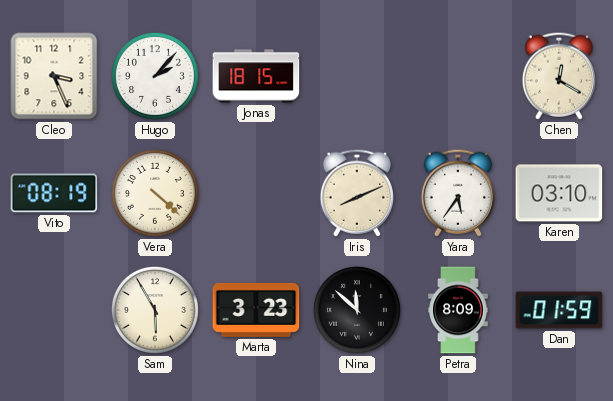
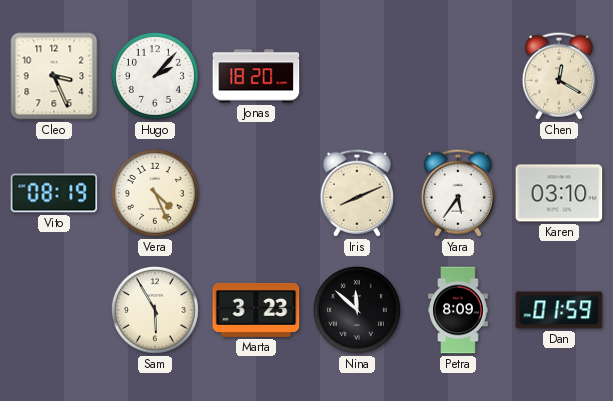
Jonas: 18:15 -> 18:20
Vera: 4:22 -> 4:26
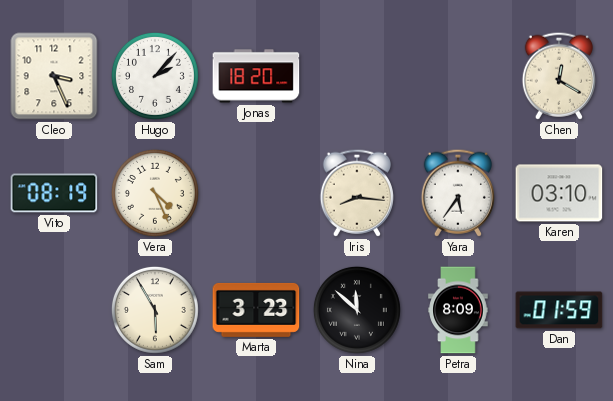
Iris: 8:11 -> 8:16
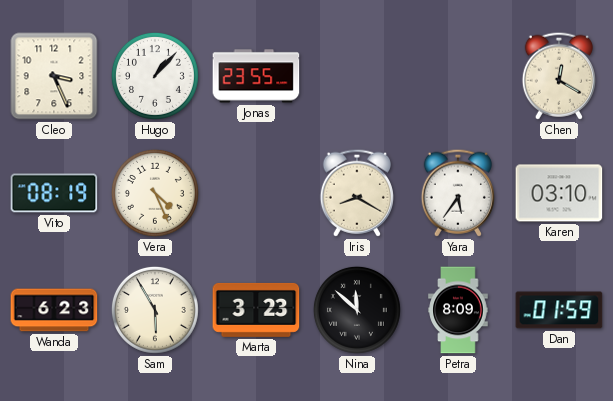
Hugo: 2:07 -> 1:07
Jonas: 18:20 -> 23:55
Iris: 8:16 -> 8:20
Wanda: none -> 6:23
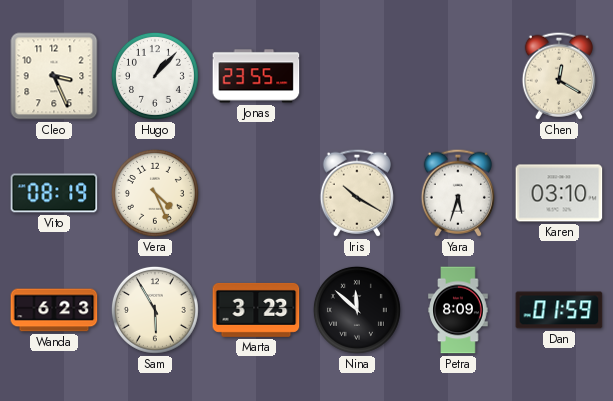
Iris: 8:20 -> 10:20
Yara: 5:36 -> 5:33
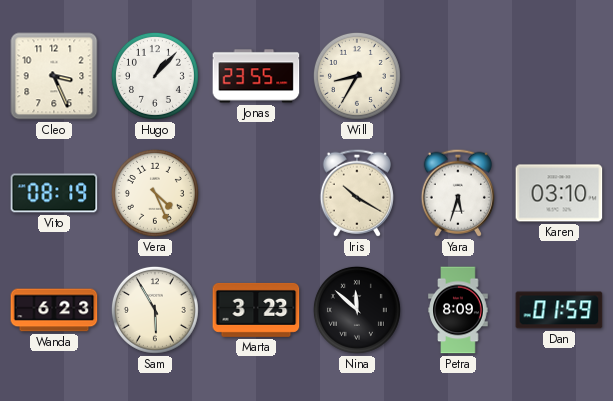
Will: none -> 8:35
Chen: 12:20 -> none
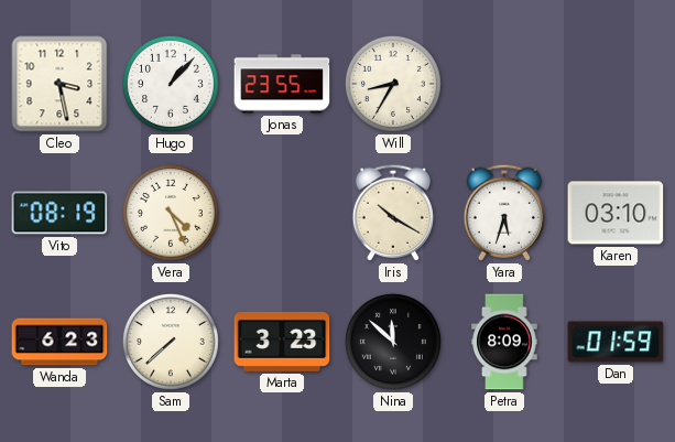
Cleo: 3:26 -> 3:28
Sam: 5:55 -> 7:38
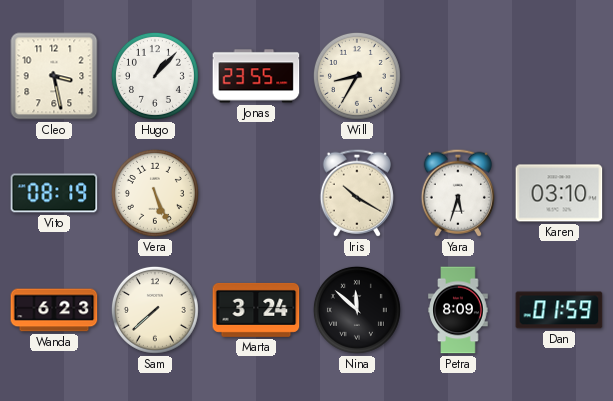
Vera: 4:26 -> 5:26
Marta: 3:23 -> 3:24
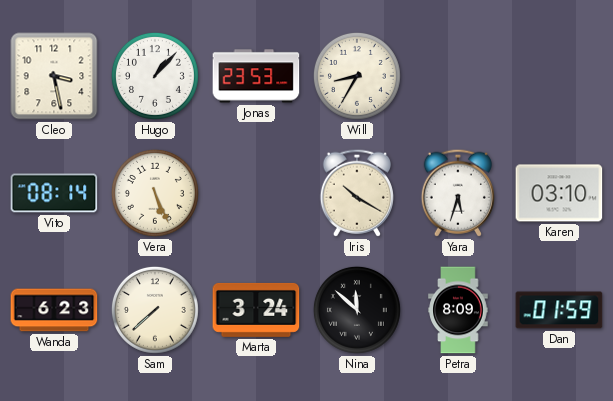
Jonas: 23:55 -> 23:53
Vito: 08:19 -> 08:14
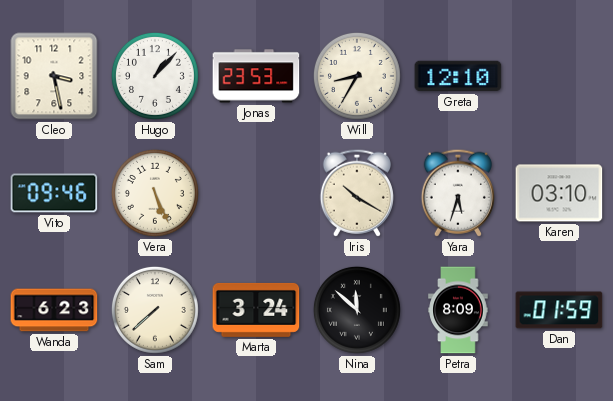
Greta: none -> 12:10
Vito: 08:14 -> 09:46
